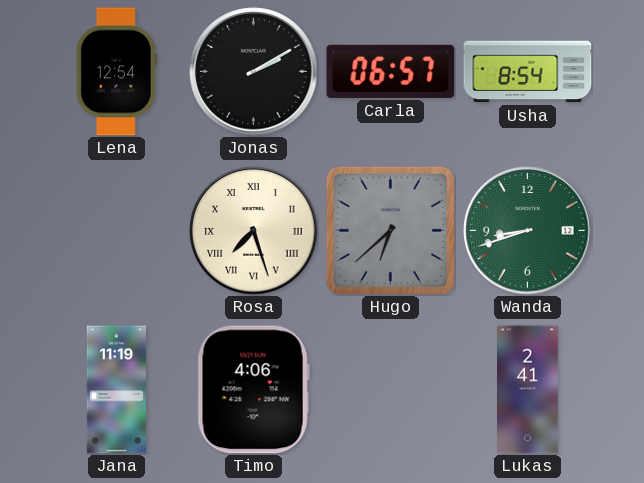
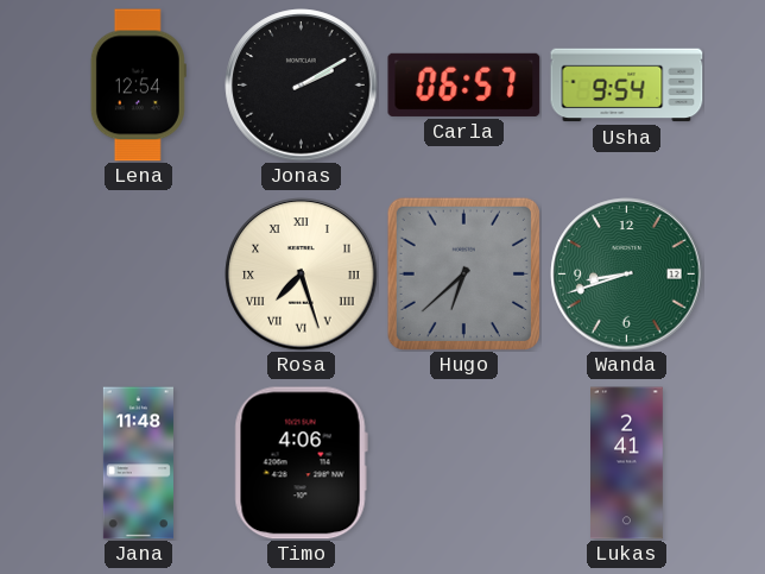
Usha: 8:54 -> 9:54
Jana: 11:19 -> 11:48
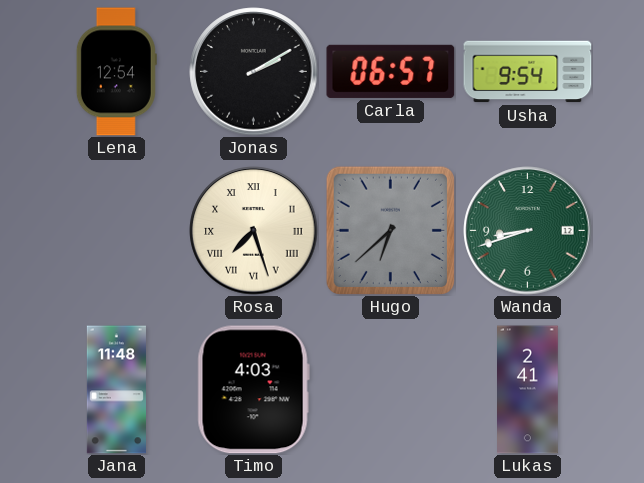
Timo: 4:06 -> 4:03
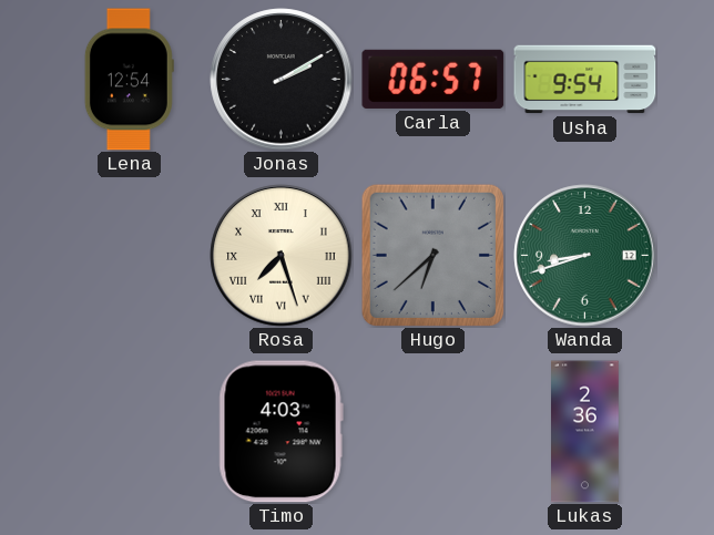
Jana: 11:48 -> none
Lukas: 2:41 -> 2:36
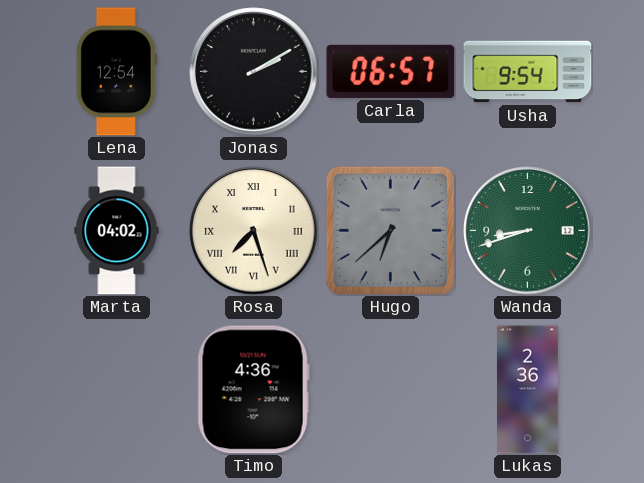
Marta: none -> 04:02
Timo: 4:03 -> 4:36
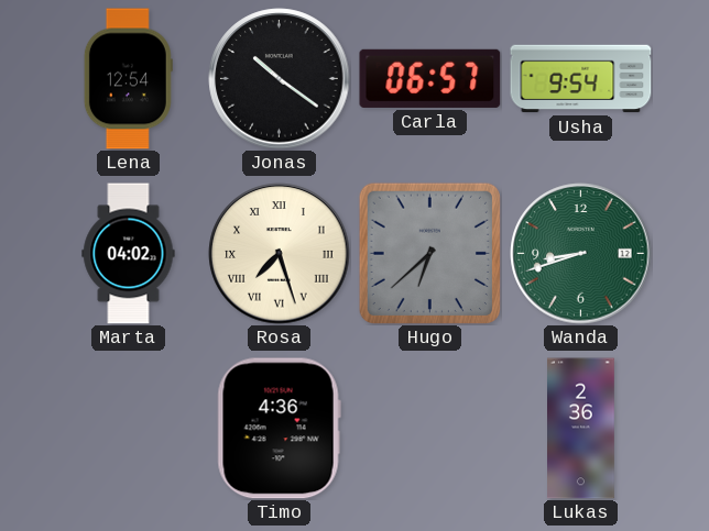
Jonas: 2:10 -> 10:21
